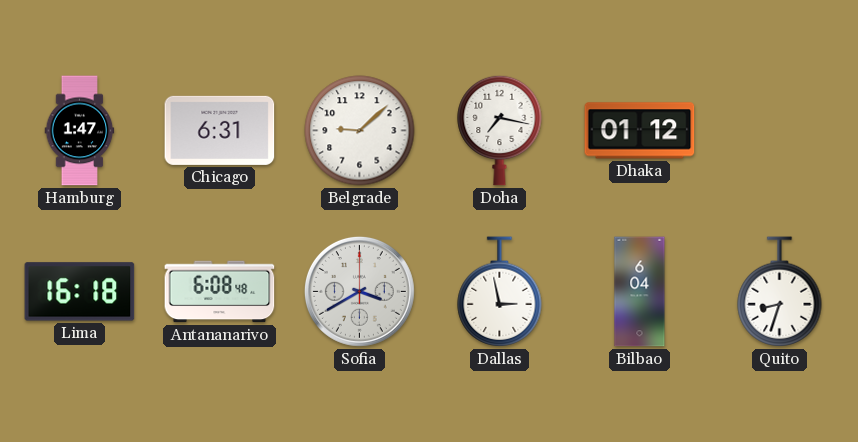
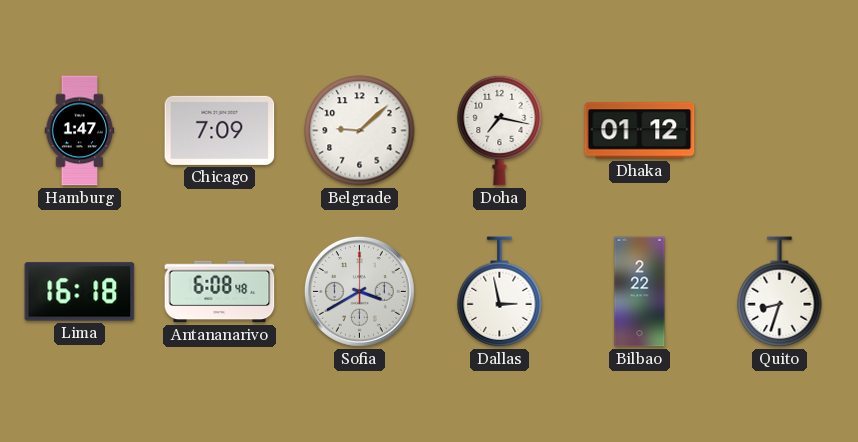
Chicago: 6:31 -> 7:09
Bilbao: 6:04 -> 2:22
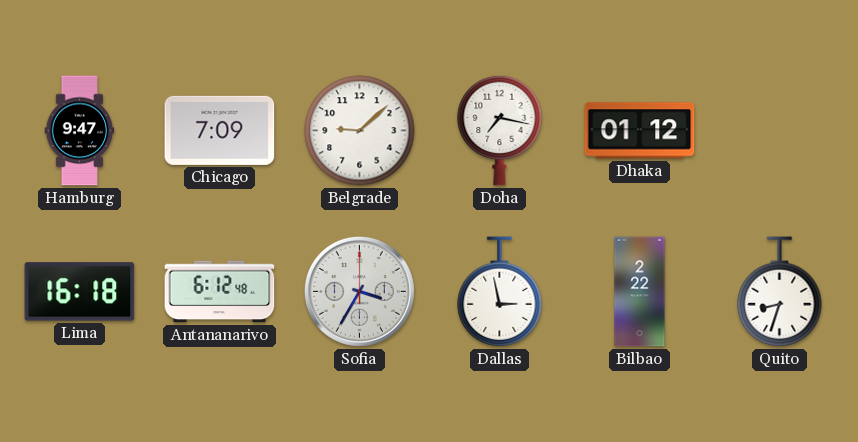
Hamburg: 1:47 -> 9:47
Antananarivo: 6:08 -> 6:12
Sofia: 3:40 -> 3:35
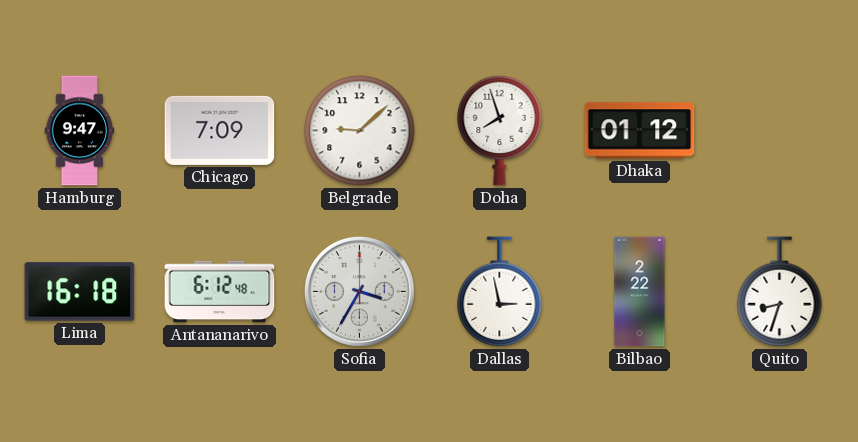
Doha: 7:17 -> 7:57
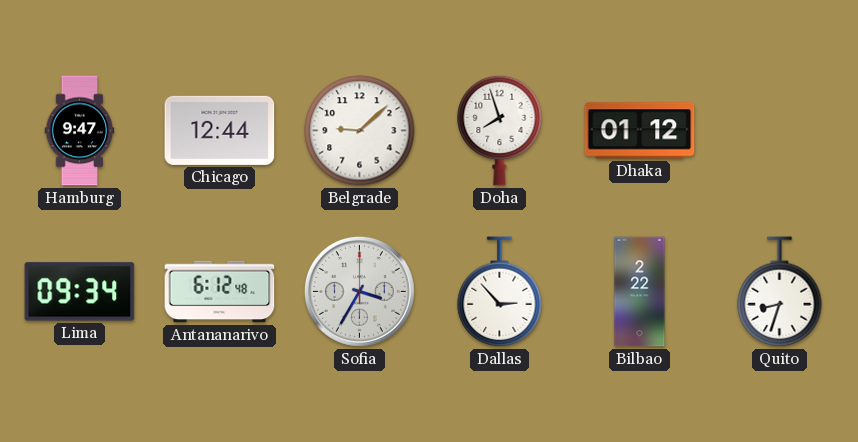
Chicago: 7:09 -> 12:44
Lima: 16:18 -> 09:34
Dallas: 2:58 -> 2:53
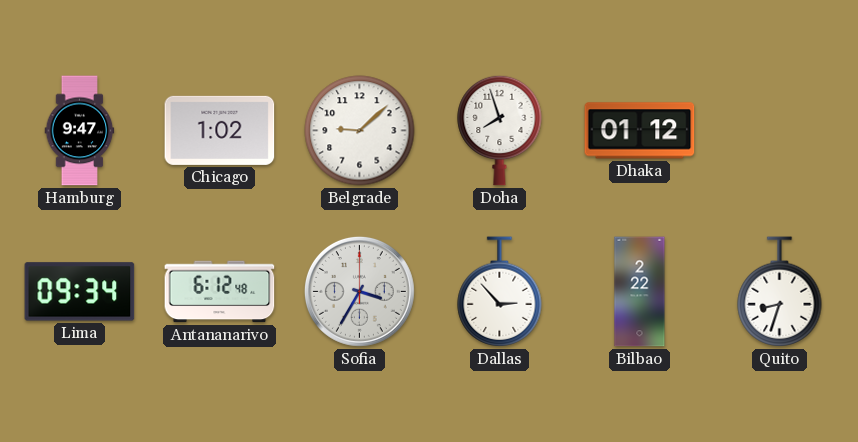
Chicago: 12:44 -> 1:02
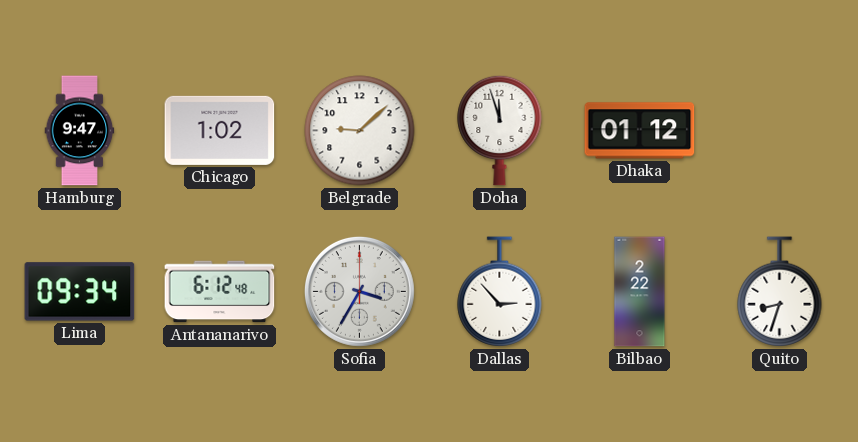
Doha: 7:57 -> 11:57
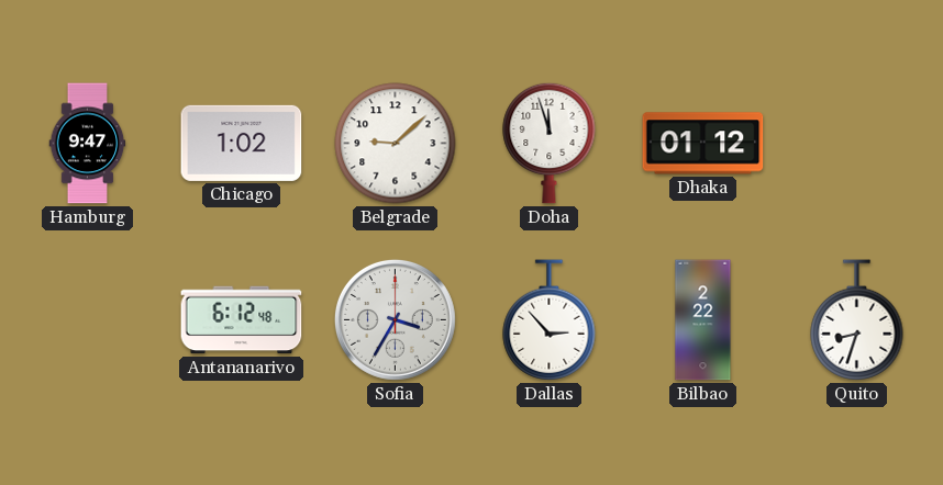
Lima: 09:34 -> none
